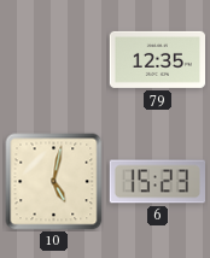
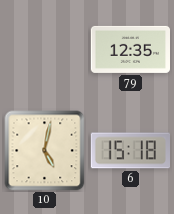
6: 15:23 -> 15:18
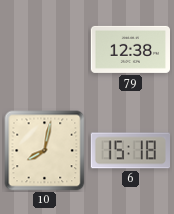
79: 12:35 -> 12:38
10: 5:02 -> 8:02
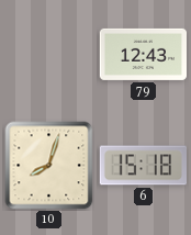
79: 12:38 -> 12:43
10: 8:02 -> 8:03
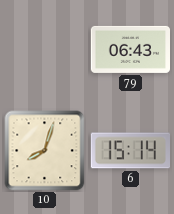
79: 12:43 -> 06:43
6: 15:18 -> 15:14
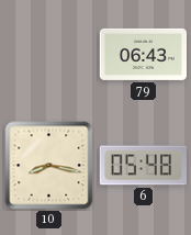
10: 8:03 -> 8:17
6: 15:14 -> 05:48
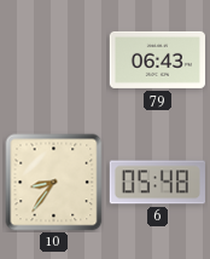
10: 8:17 -> 8:36
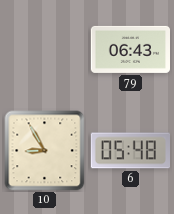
10: 8:36 -> 8:55
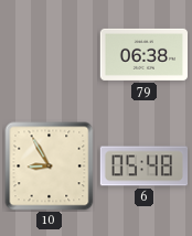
79: 06:43 -> 06:38
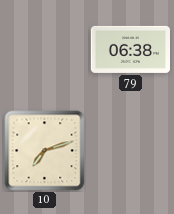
10: 8:55 -> 7:12
6: 05:48 -> none
